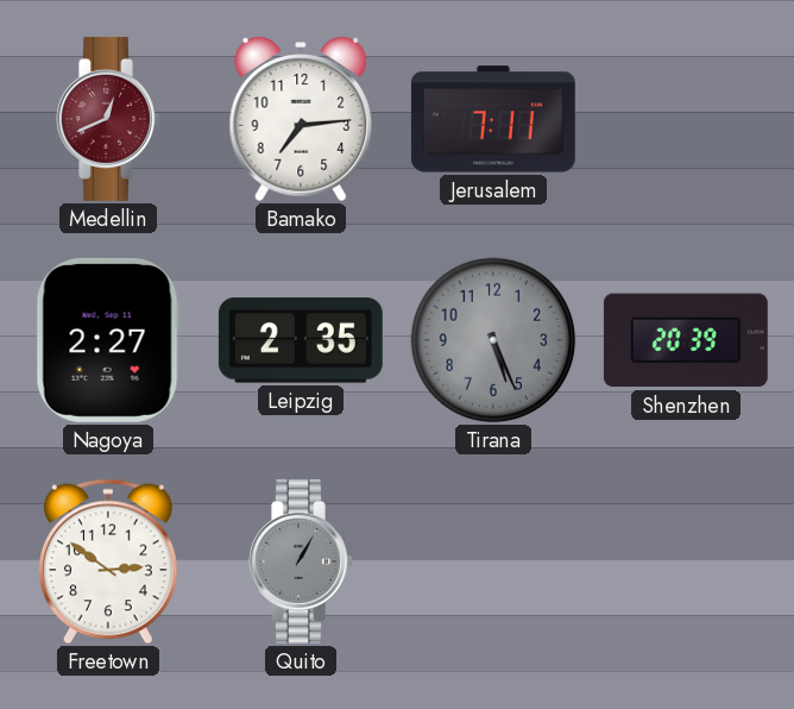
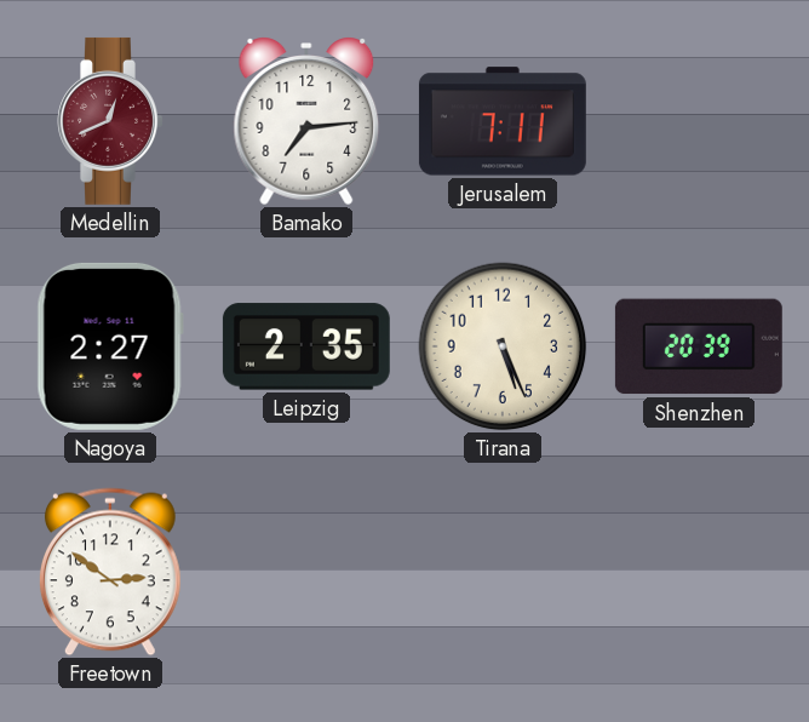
Tirana dial: grey -> cream
Quito: 1:05 -> none
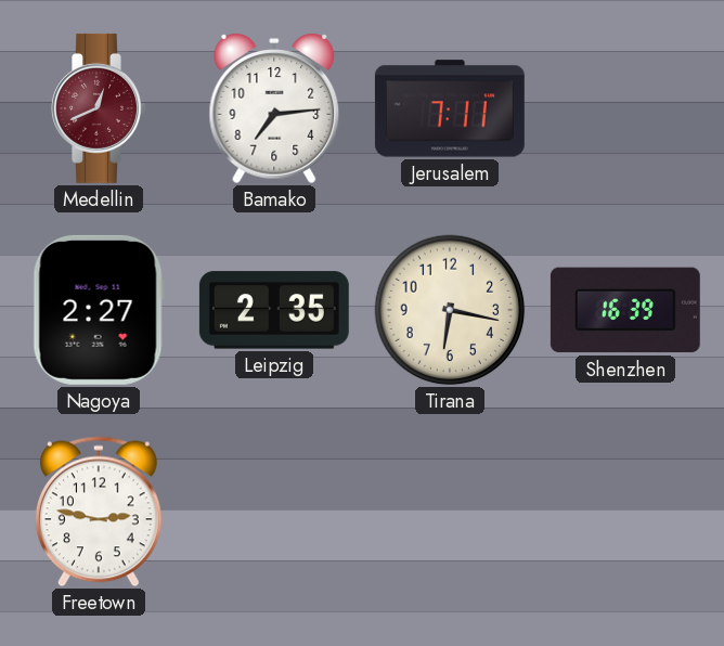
Tirana: 5:26 -> 6:17
Shenzhen: 20:39 -> 16:39
Freetown: 2:51 -> 2:47
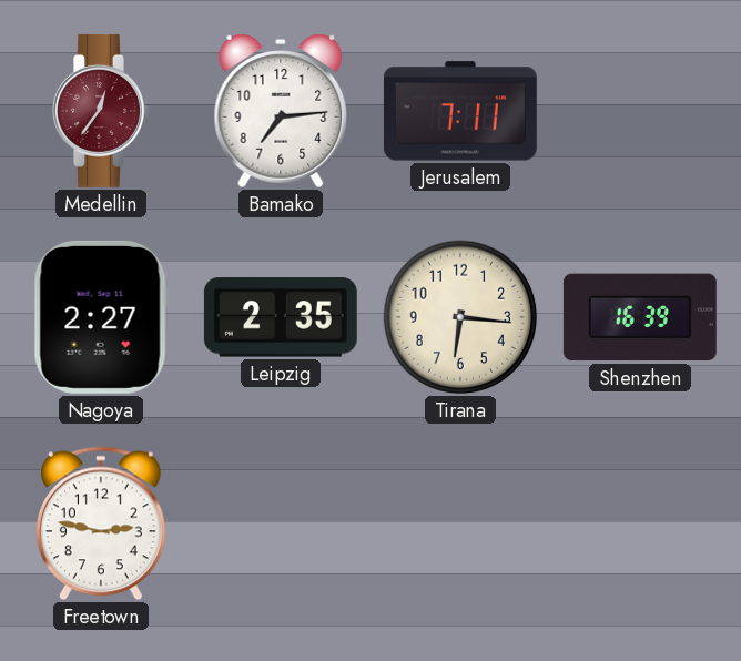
Medellin: 12:41 -> 12:36
Tirana: 6:17 -> 6:16
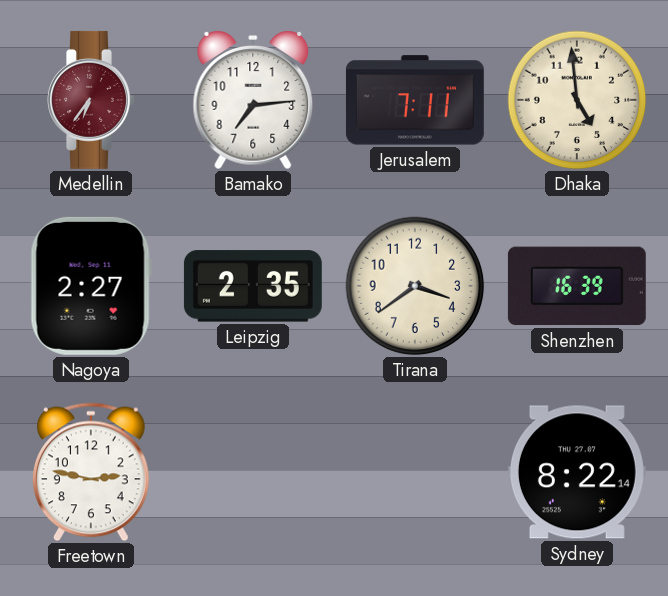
Medellin: 12:36 -> 6:36
Dhaka: none -> 4:59
Tirana: 6:16 -> 3:39
Sydney: none -> 8:22
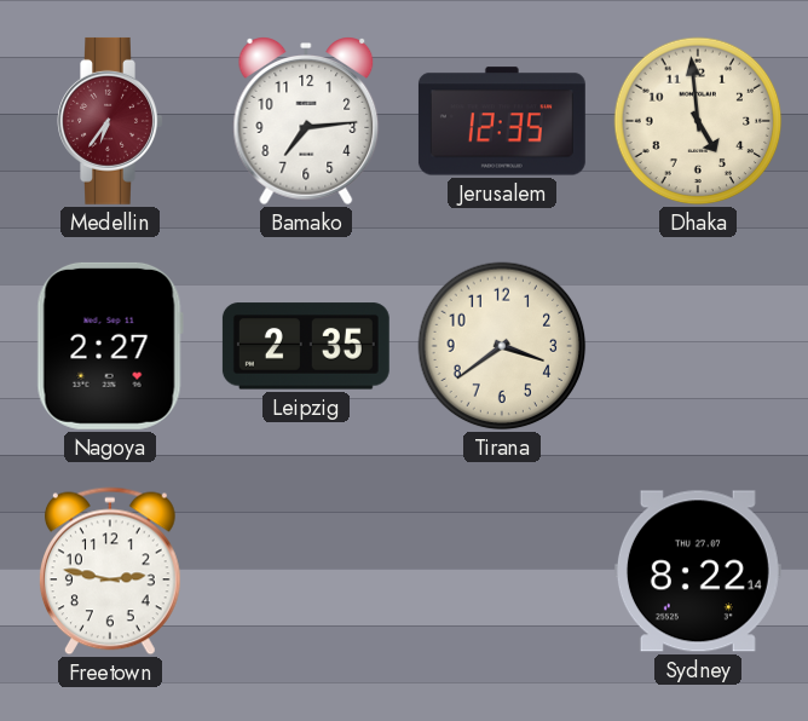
Jerusalem: 7:11 -> 12:35
Shenzhen: 16:39 -> none
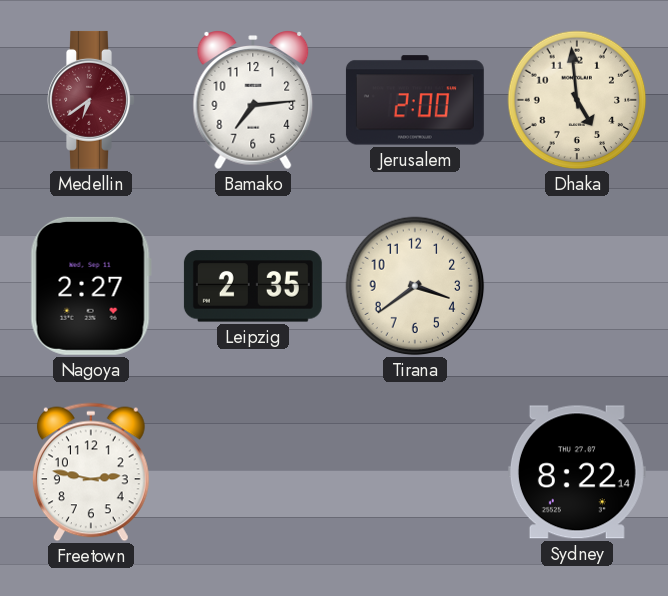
Medellin: 6:36 -> 6:39
Jerusalem: 12:35 -> 2:00
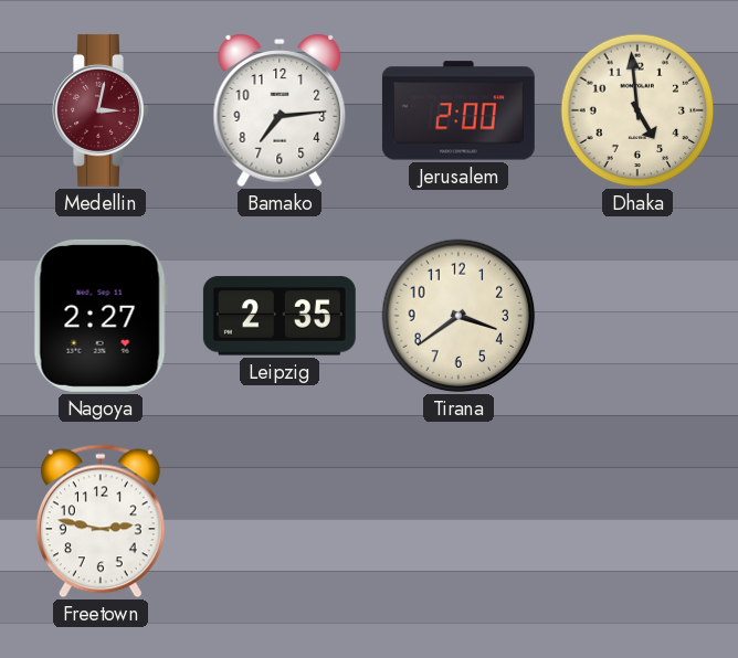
Medellin: 6:39 -> 3:02
Sydney: 8:22 -> none
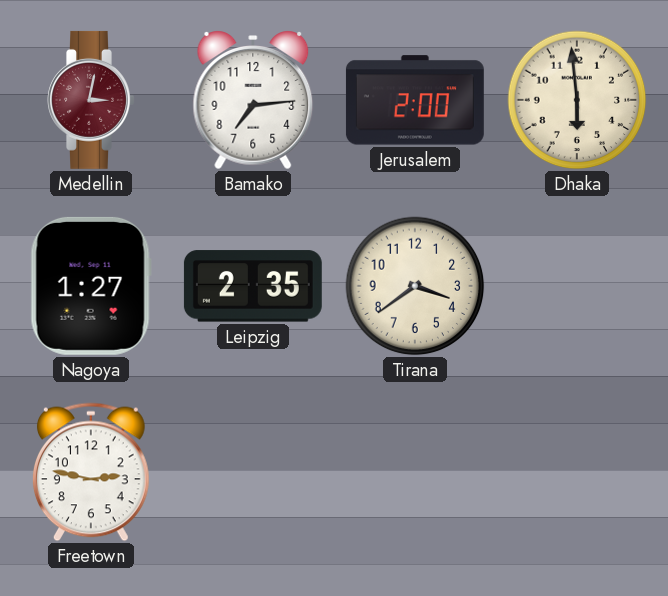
Dhaka: 4:59 -> 5:59
Nagoya: 2:27 -> 1:27
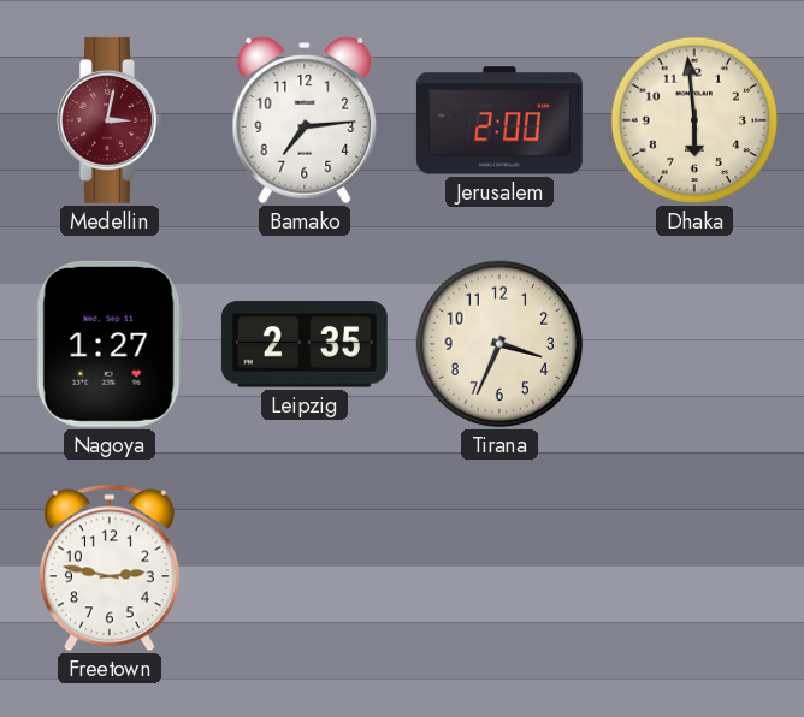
Tirana: 3:39 -> 3:34
